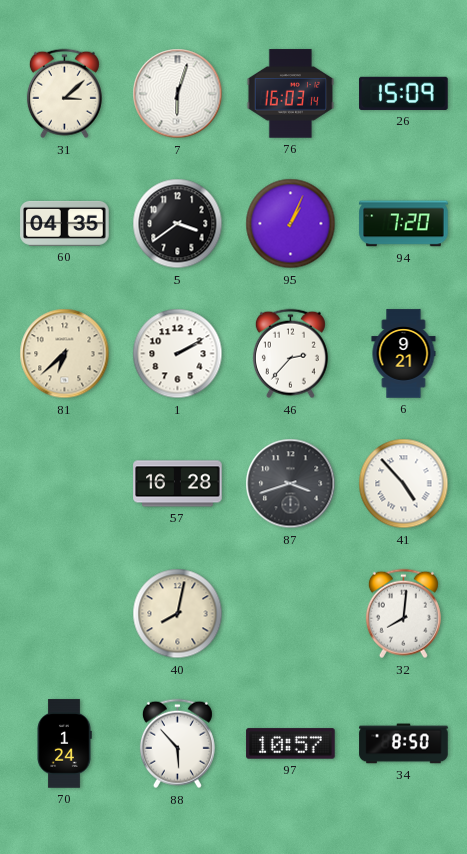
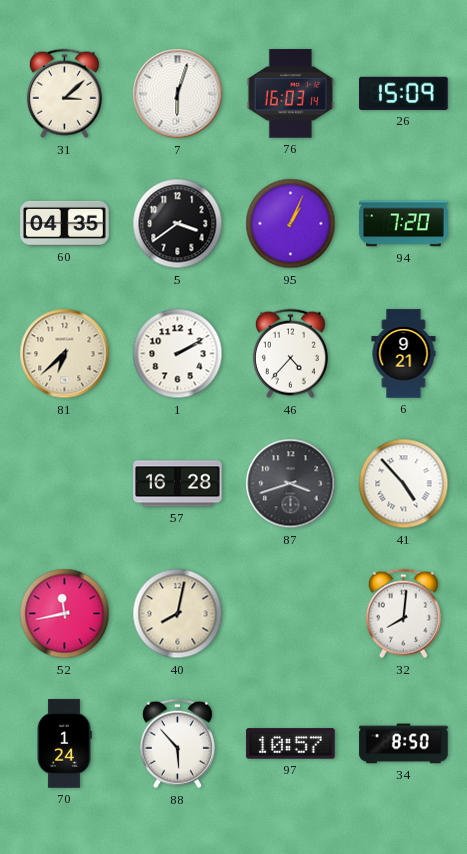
46: 2:37 -> 4:37
52: none -> 11:43
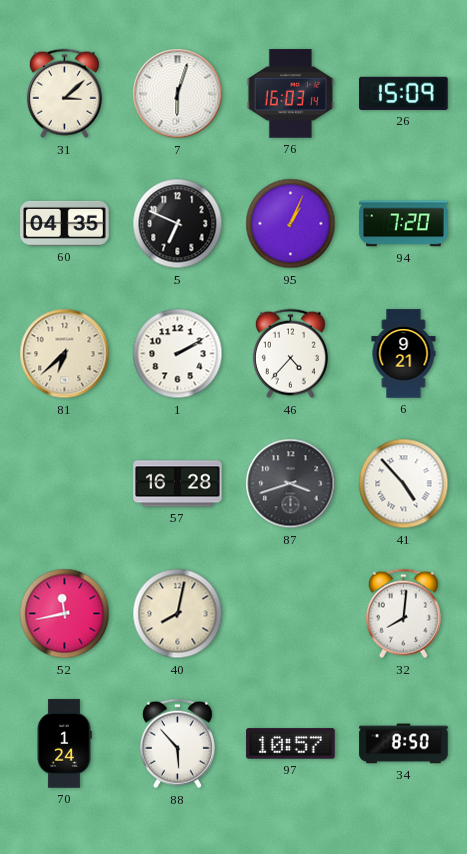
5: 3:39 -> 6:49
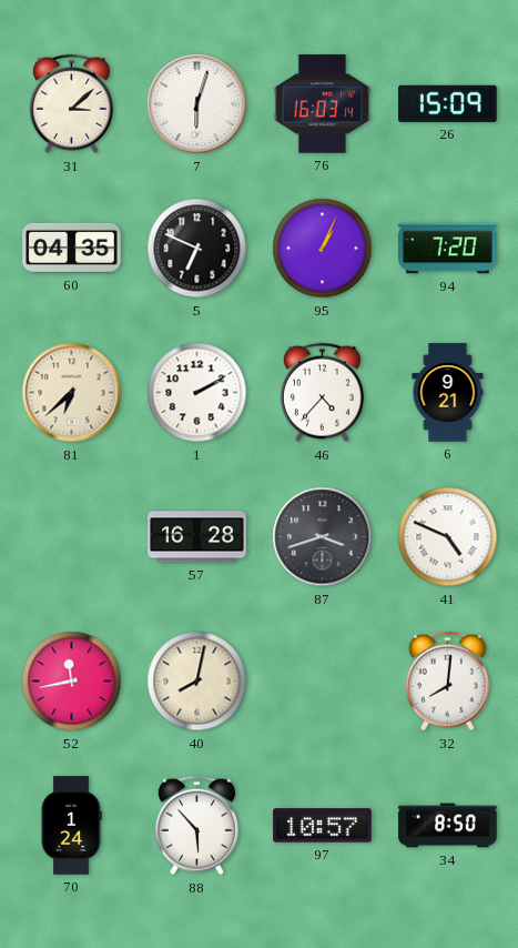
41: 4:53 -> 4:49
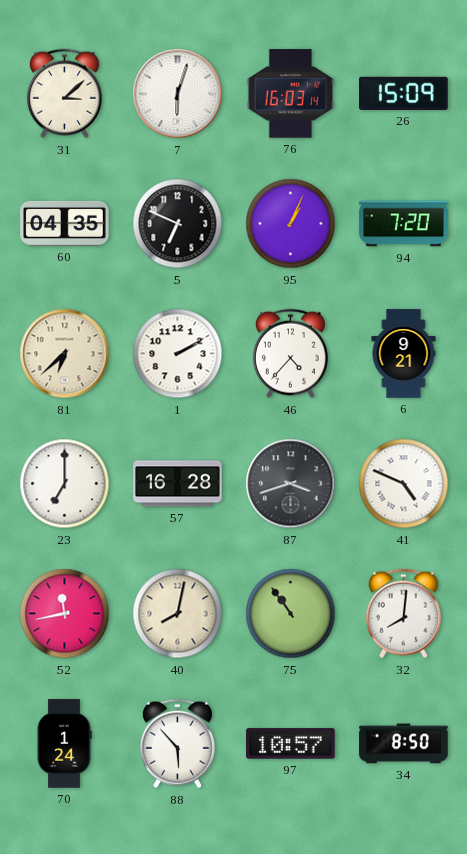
23: none -> 7:00
75: none -> 10:54
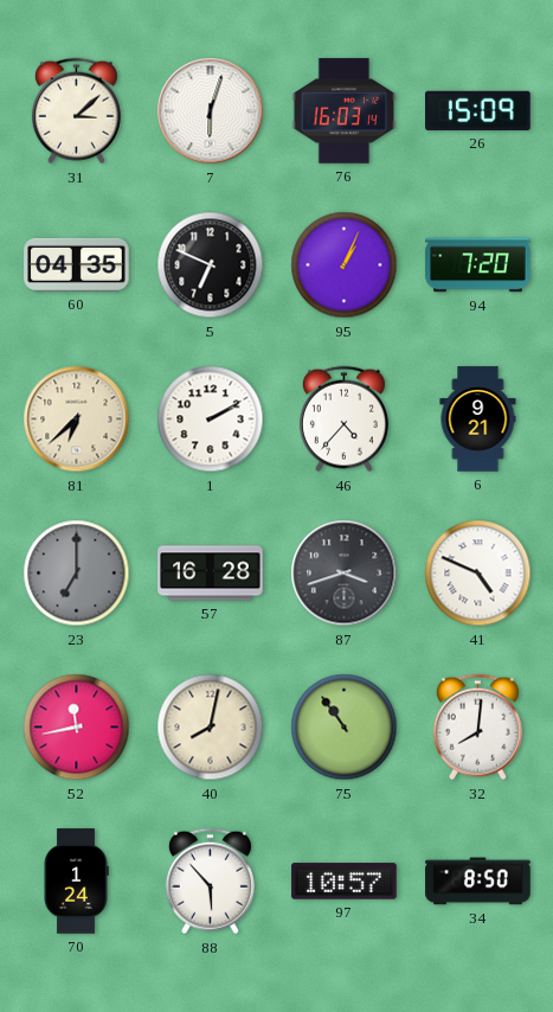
23 dial: white -> grey
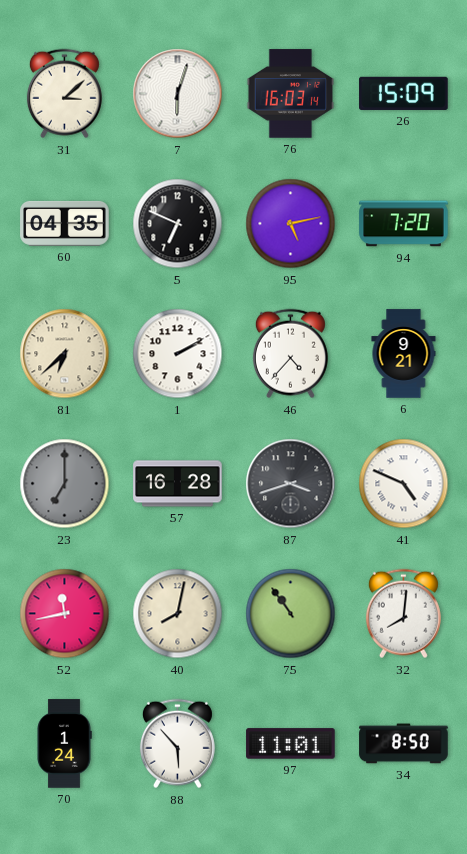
95: 1:04 -> 5:13
97: 10:57 -> 11:01
